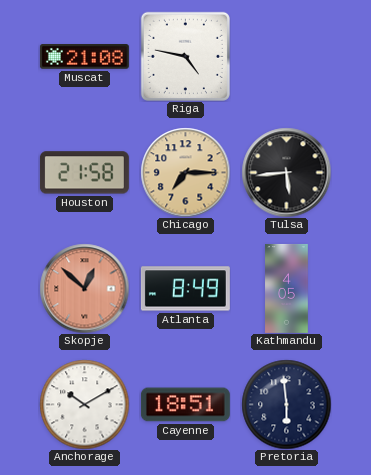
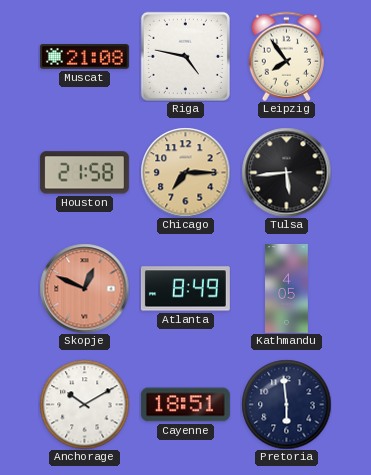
Leipzig: none -> 7:54
Skopje: 12:52 -> 12:49
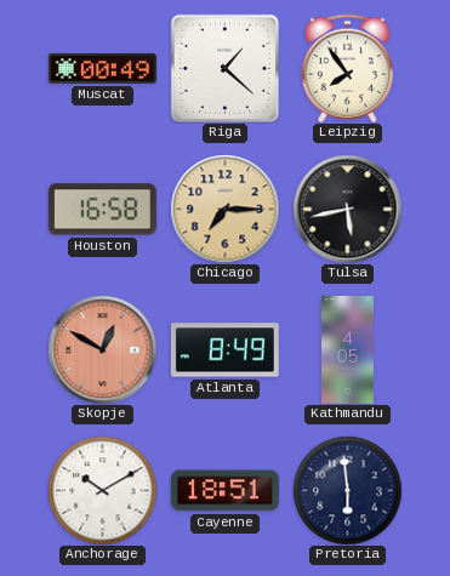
Muscat: 21:08 -> 00:49
Riga: 4:47 -> 1:22
Houston: 21:58 -> 16:58
Tulsa: 5:44 -> 5:43
Skopje: 12:49 -> 12:50
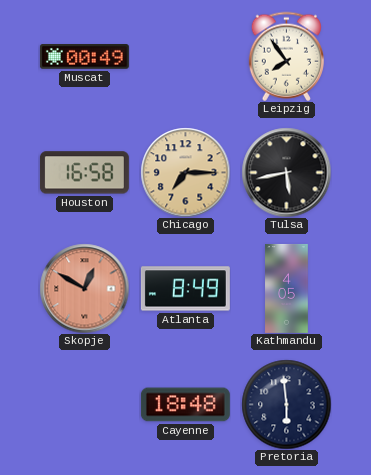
Riga: 1:22 -> none
Anchorage: 10:10 -> none
Cayenne: 18:51 -> 18:48
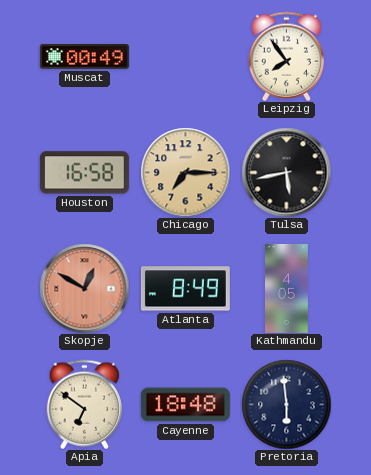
Apia: none -> 6:51
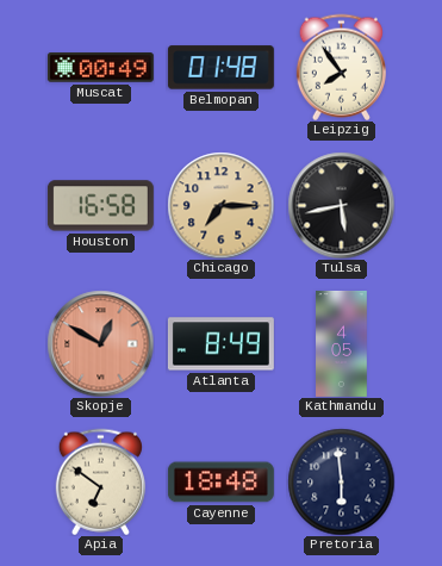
Belmopan: none -> 01:48
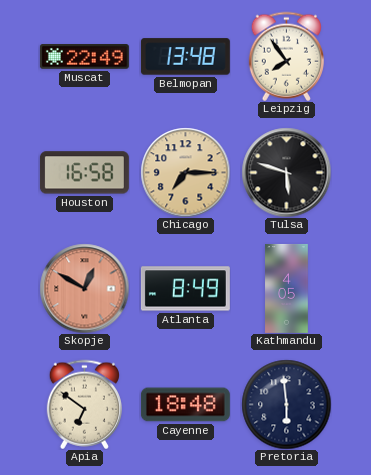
Muscat: 00:49 -> 22:49
Belmopan: 01:48 -> 13:48
Tulsa: 5:43 -> 5:48
